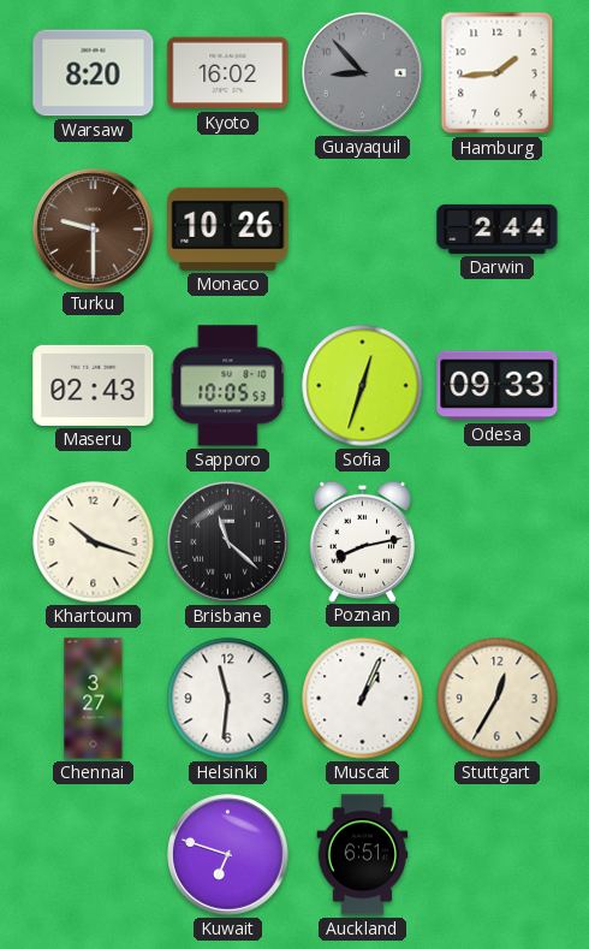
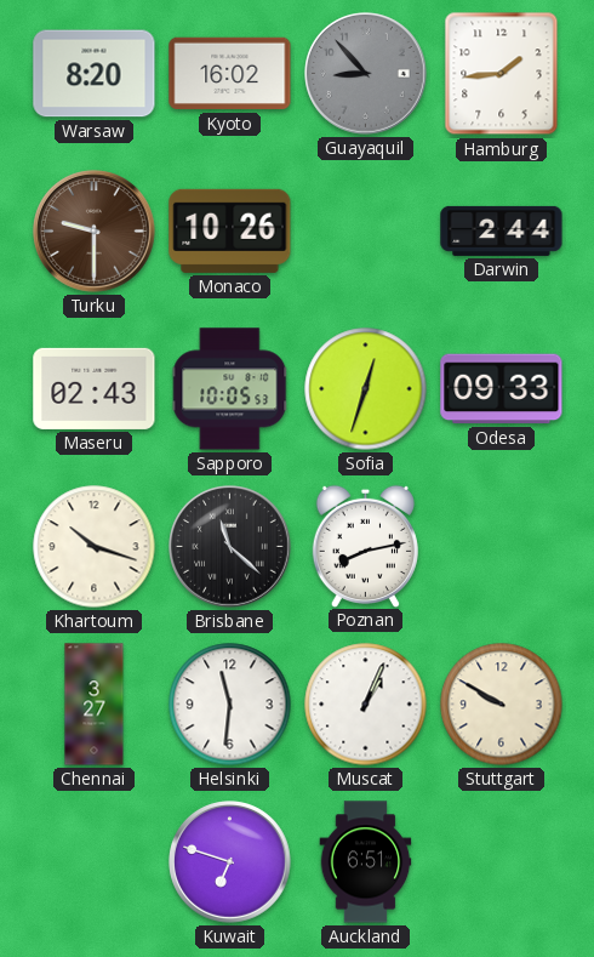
Stuttgart: 12:35 -> 9:50
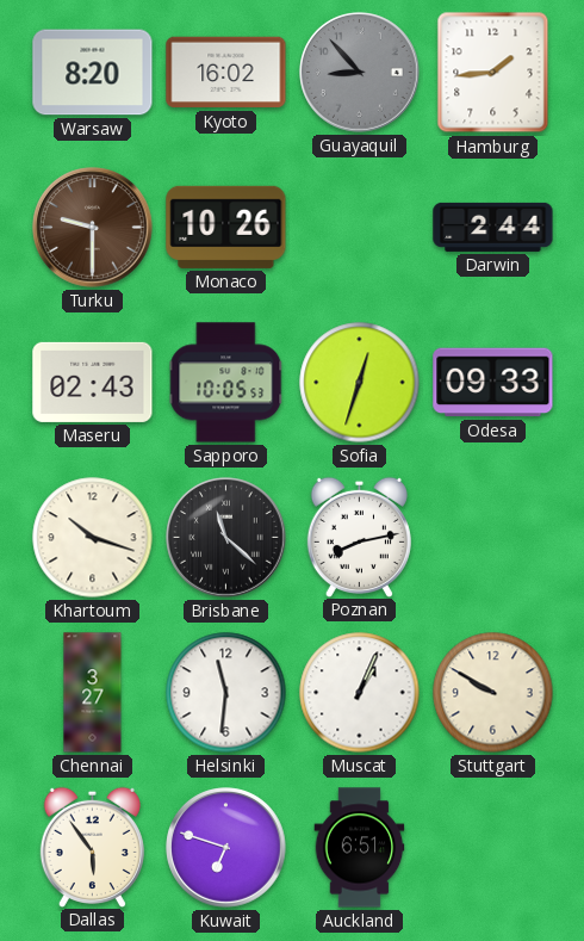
Dallas: none -> 5:54
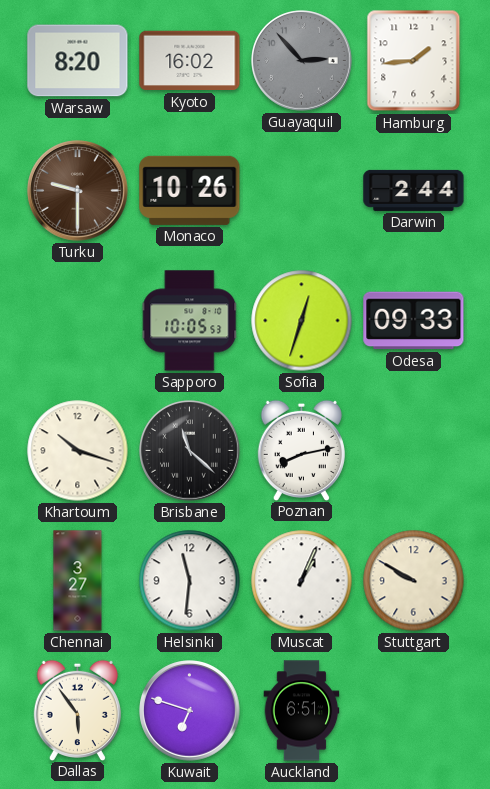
Guayaquil: 8:53 -> 2:53
Maseru: 02:43 -> none
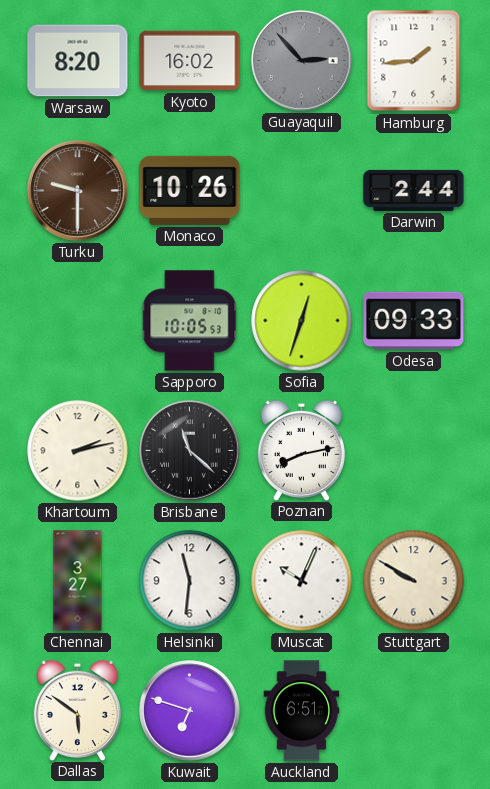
Khartoum: 10:18 -> 2:13
Muscat: 1:04 -> 10:04
Dallas: 5:54 -> 5:51
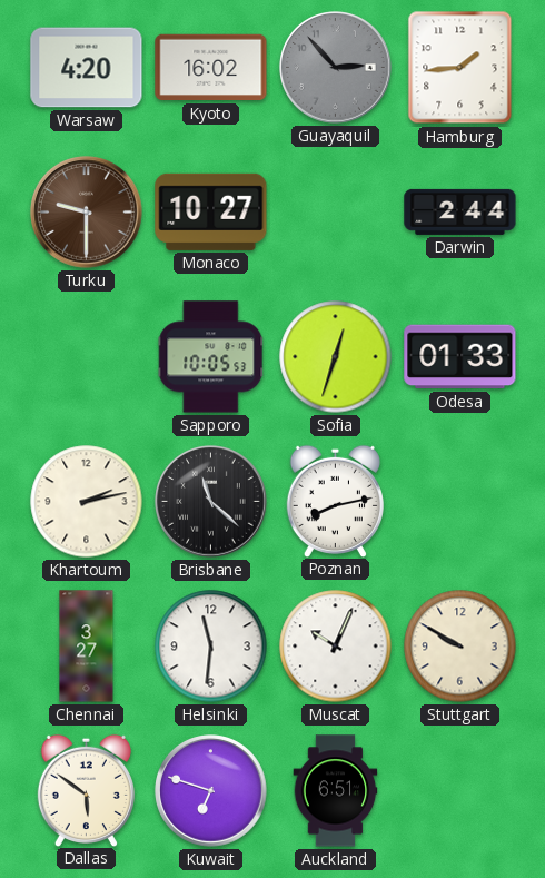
Warsaw: 8:20 -> 4:20
Monaco: 10:26 -> 10:27
Odesa: 09:33 -> 01:33
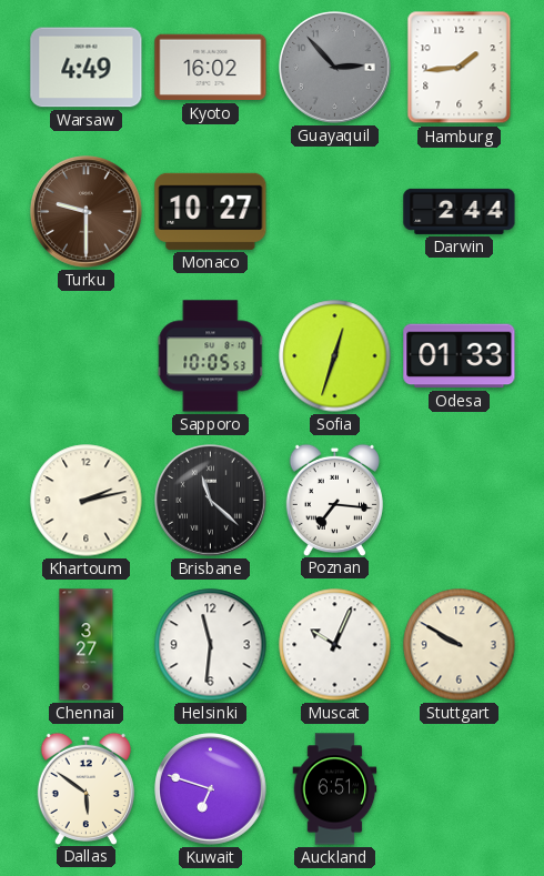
Warsaw: 4:20 -> 4:49
Poznan: 8:13 -> 7:16
